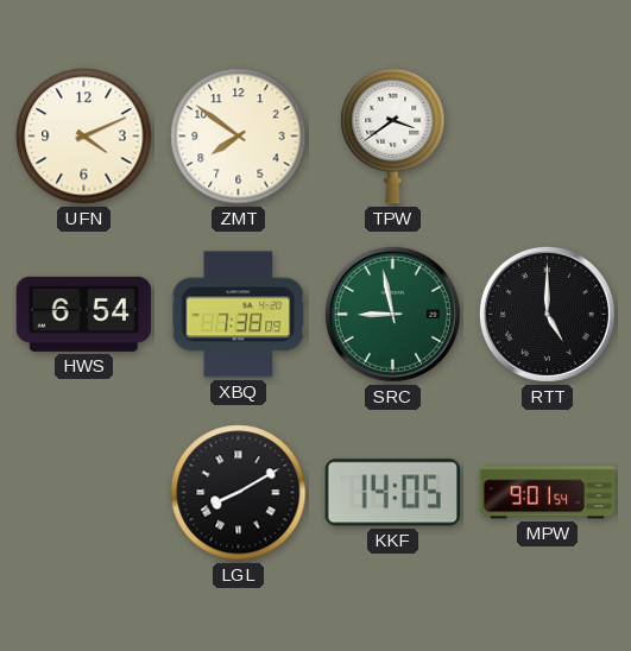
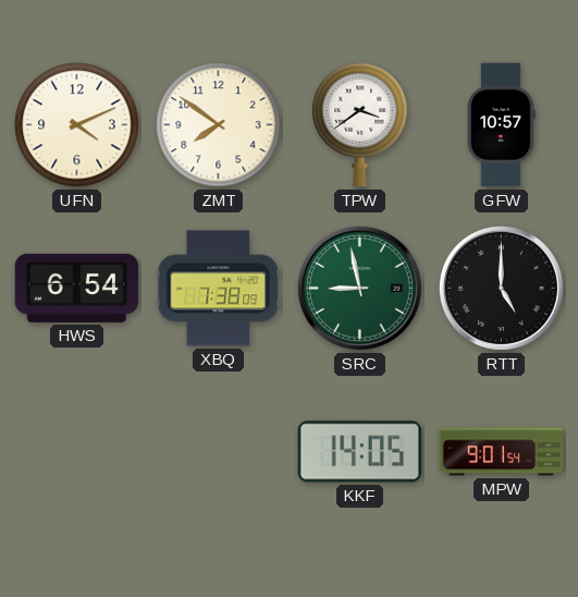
GFW: none -> 10:57
LGL: 8:10 -> none
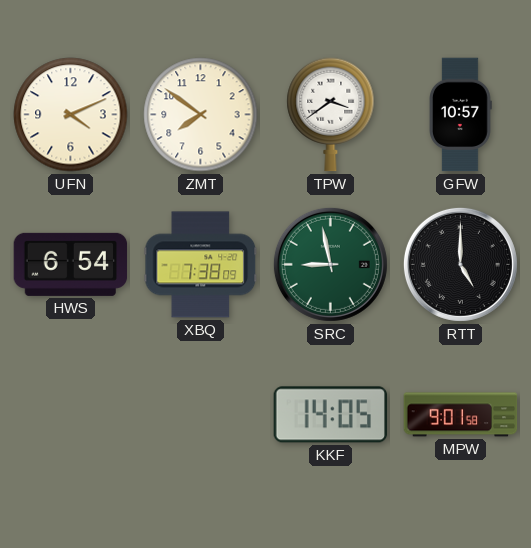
MPW: 9:01:54 -> 9:01:58
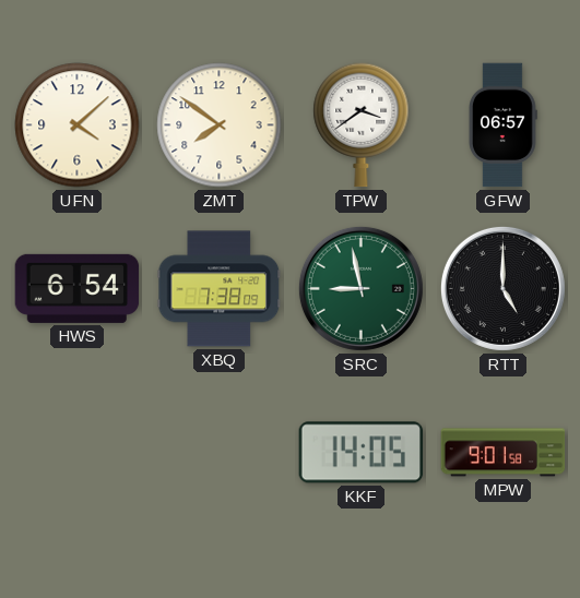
UFN: 4:11 -> 4:08
GFW: 10:57 -> 06:57
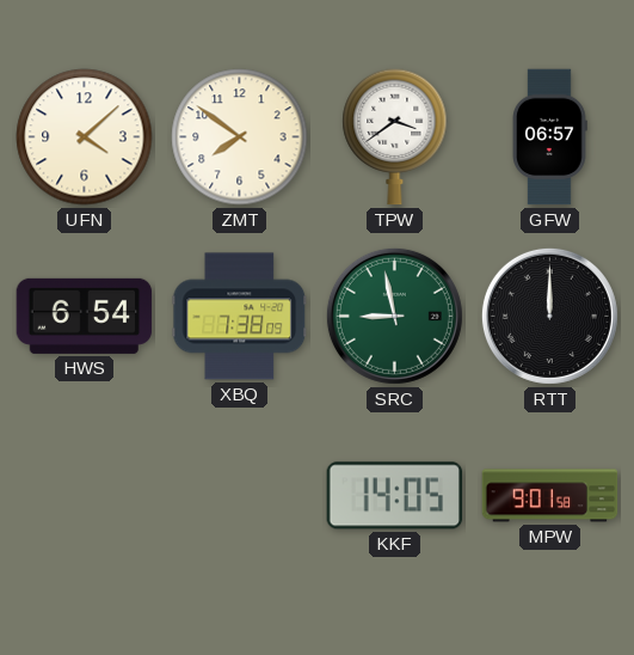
RTT: 5:00 -> 12:00
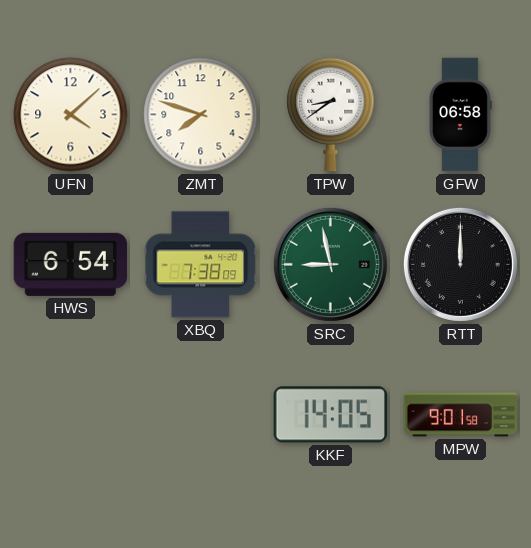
ZMT: 7:51 -> 7:48
TPW: 3:39 -> 8:39
GFW: 06:57 -> 06:58
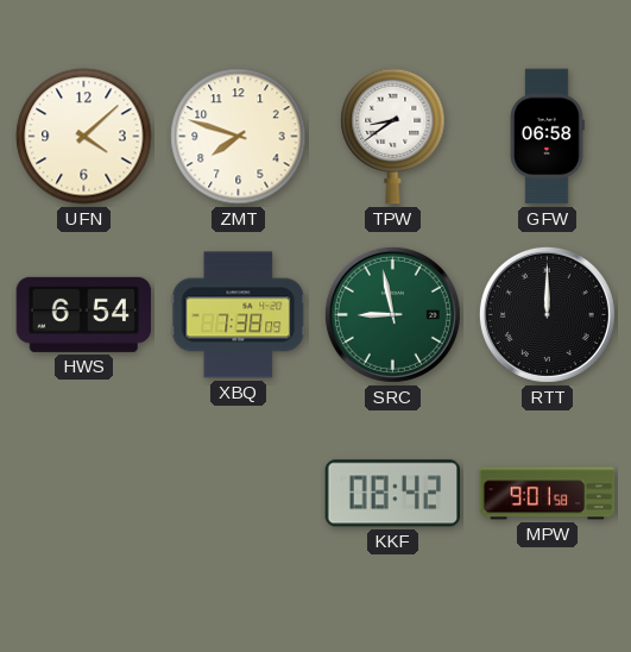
KKF: 14:05 -> 08:42
